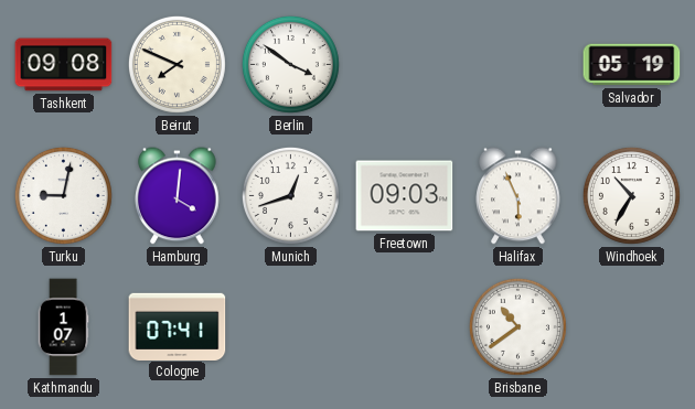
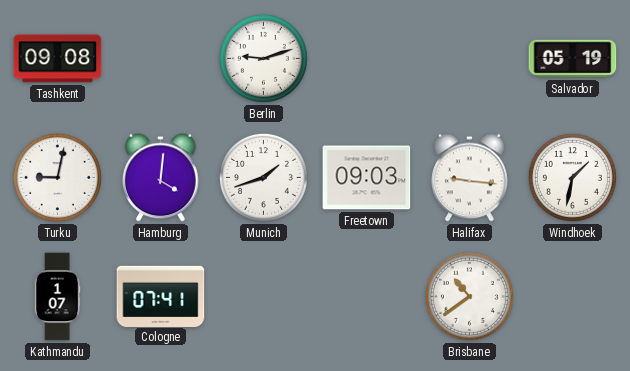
Beirut: 7:49 -> none
Berlin: 3:51 -> 9:12
Munich: 12:42 -> 1:42
Halifax: 5:56 -> 9:16
Windhoek: 10:35 -> 1:32
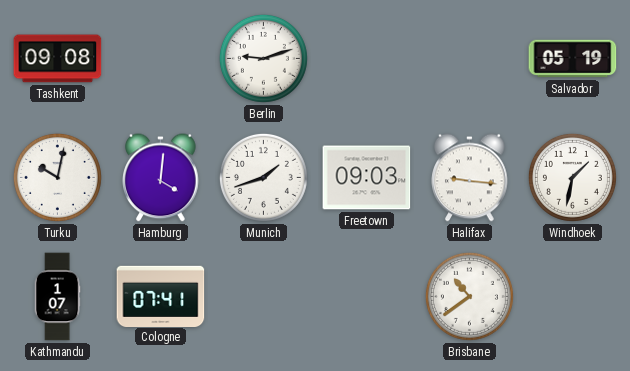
Turku: 9:02 -> 10:02
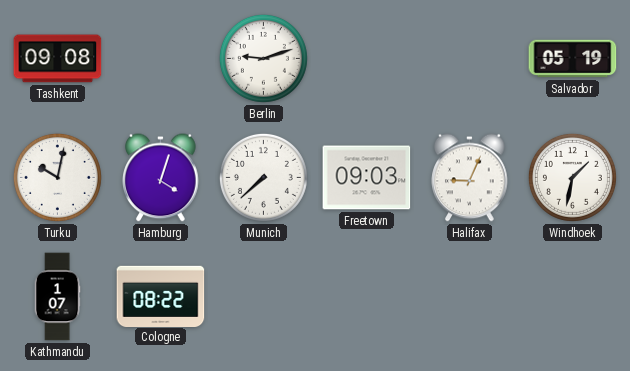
Hamburg: 4:01 -> 4:03
Munich: 1:42 -> 7:38
Halifax: 9:16 -> 9:04
Cologne: 07:41 -> 08:22
Brisbane: 10:39 -> none
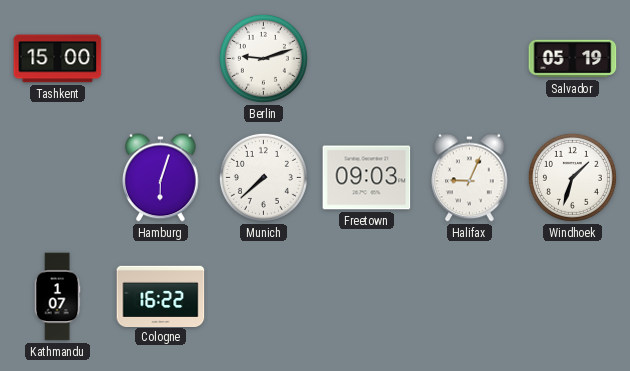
Tashkent: 09:08 -> 15:00
Turku: 10:02 -> none
Hamburg: 4:03 -> 6:03
Windhoek: 1:32 -> 1:33
Cologne: 08:22 -> 16:22
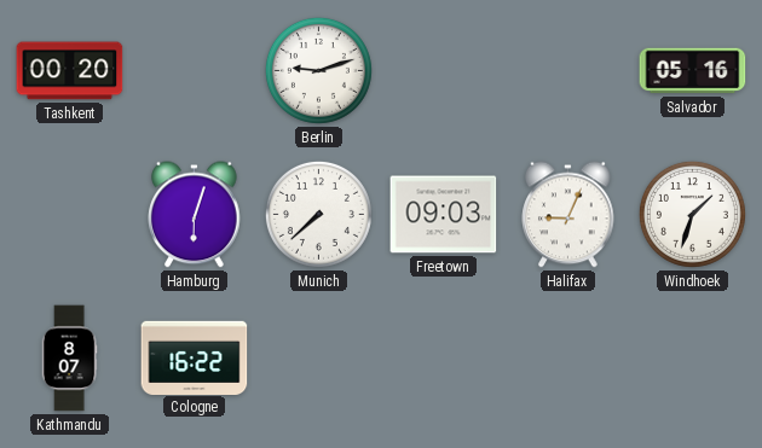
Tashkent: 15:00 -> 00:20
Salvador: 05:19 -> 05:16
Kathmandu: 1:07 -> 8:07
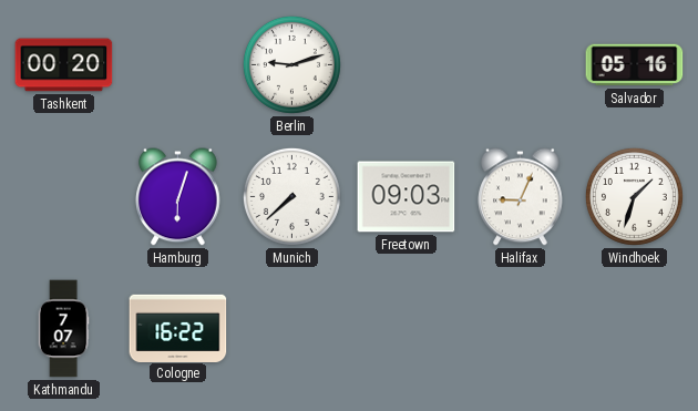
Kathmandu: 8:07 -> 7:07
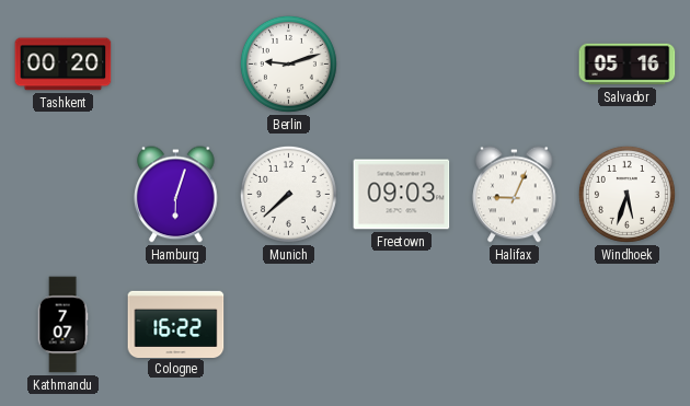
Windhoek: 1:33 -> 5:33
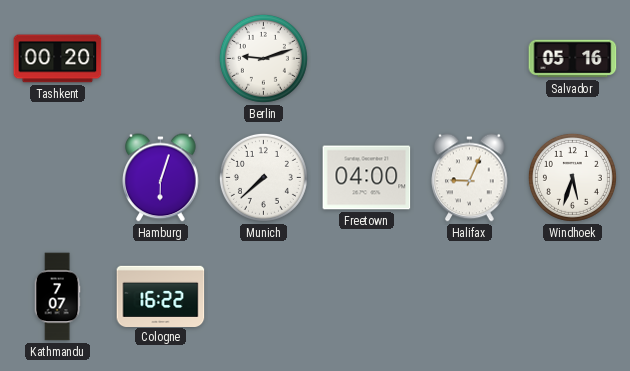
Freetown: 09:03 -> 04:00
